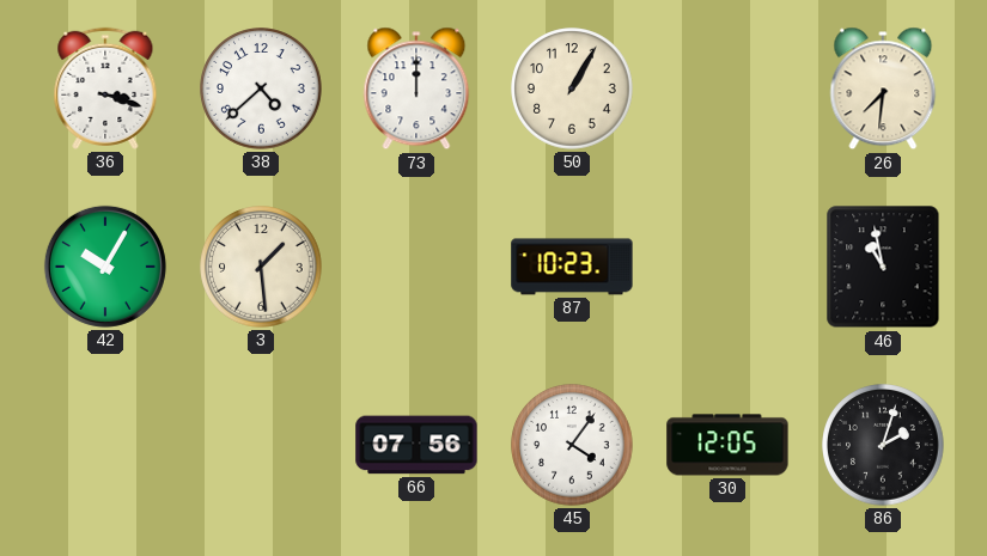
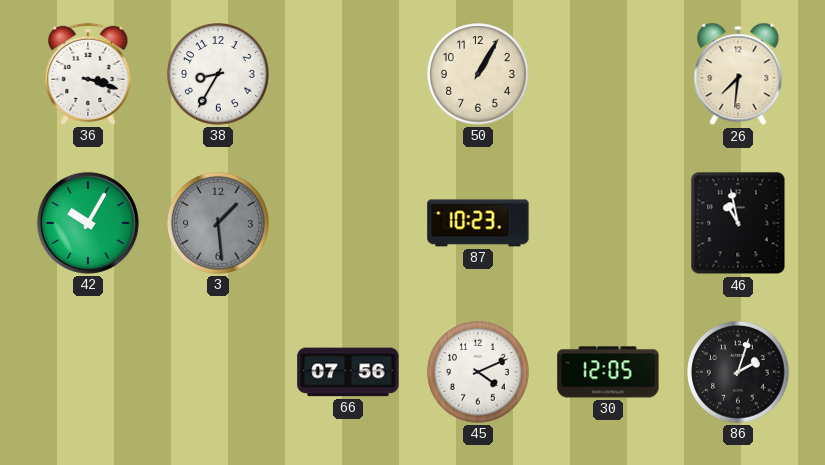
38: 4:38 -> 8:35
73: 12:00 -> none
3 dial: cream -> grey
45: 4:06 -> 4:11
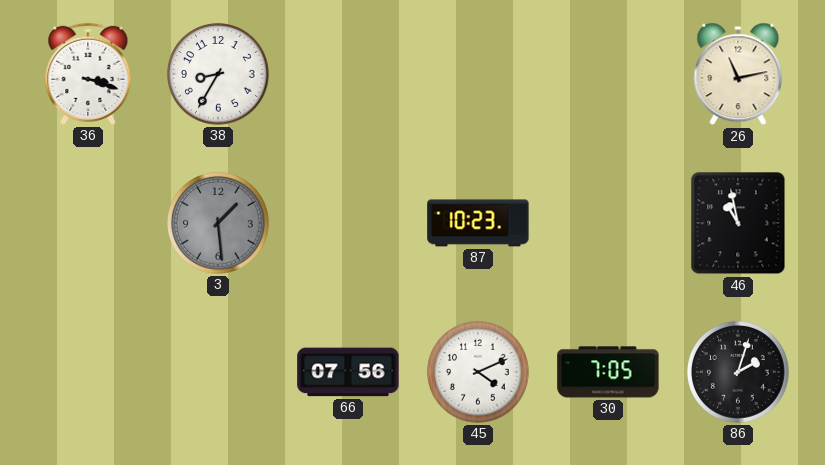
50: 1:05 -> none
26: 7:31 -> 11:13
42: 10:05 -> none
30: 12:05 -> 7:05
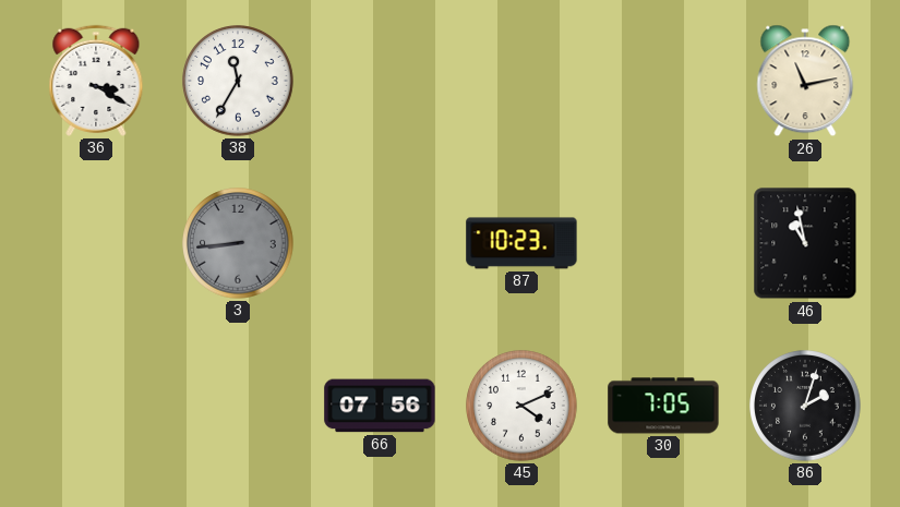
36: 3:18 -> 3:20
38: 8:35 -> 11:35
3: 1:29 -> 8:44
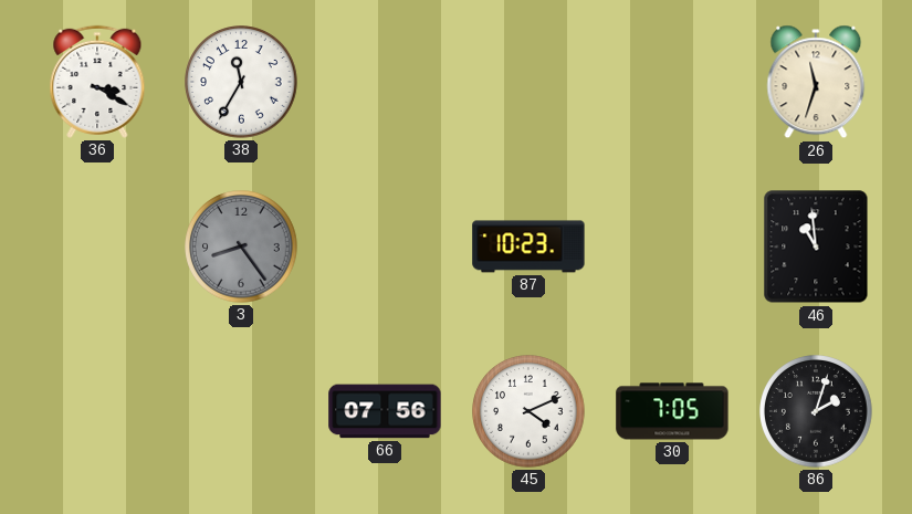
26: 11:13 -> 11:33
3: 8:44 -> 8:24
46: 10:58 -> 10:59
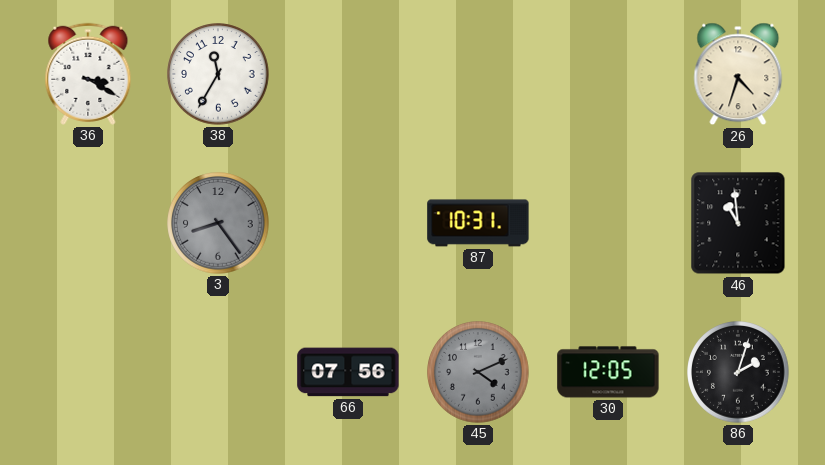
26: 11:33 -> 4:33
87: 10:23 -> 10:31
45 dial: white -> grey
30: 7:05 -> 12:05
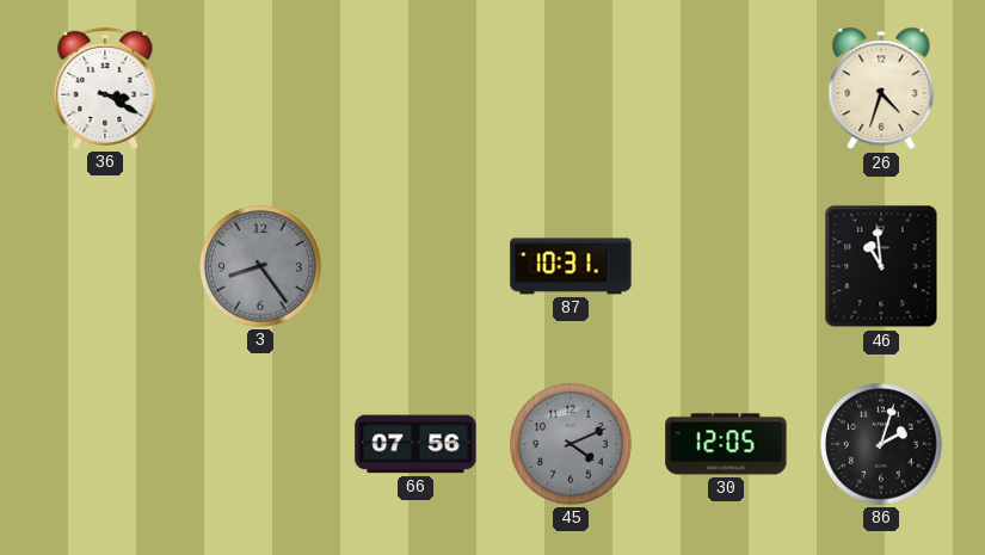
38: 11:35 -> none
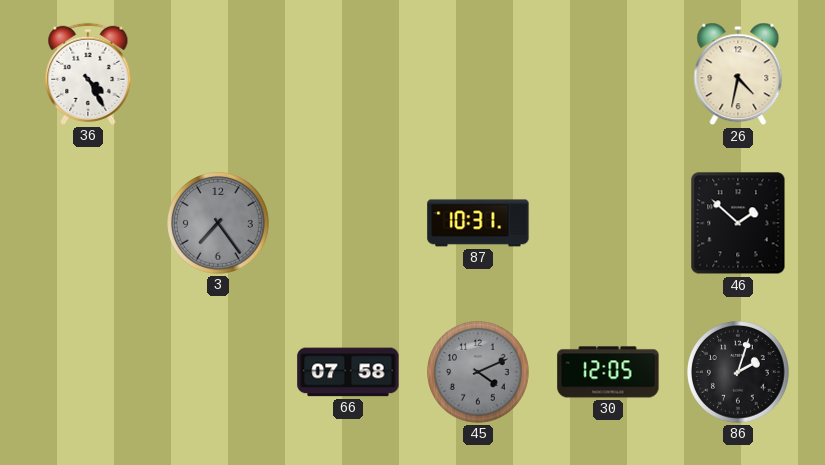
36: 3:20 -> 4:25
26: 4:33 -> 4:32
3: 8:24 -> 7:24
46: 10:59 -> 1:52
66: 07:56 -> 07:58
